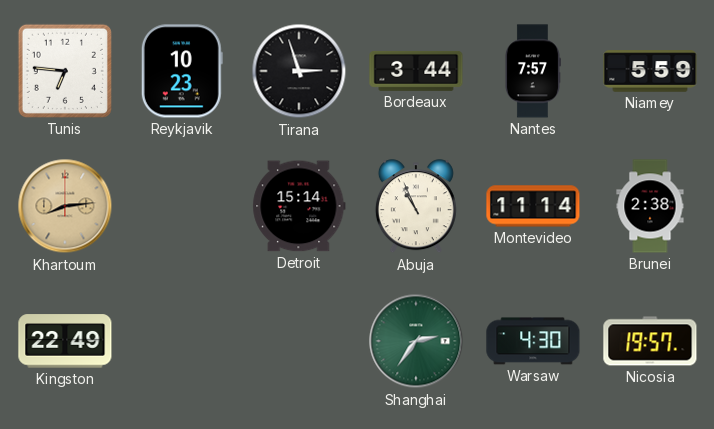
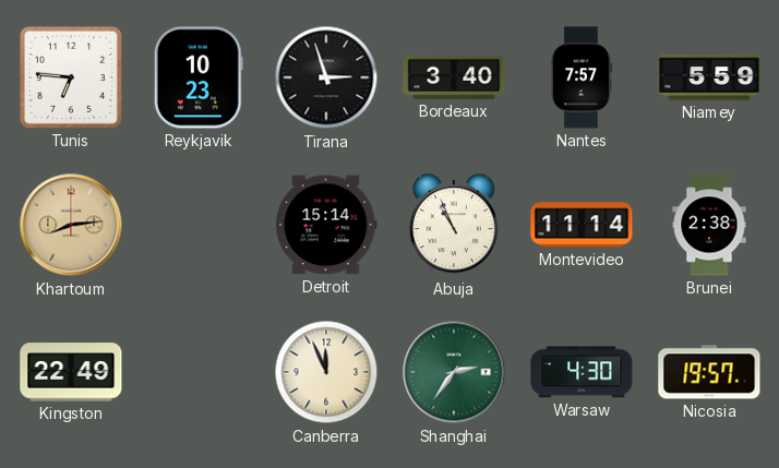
Bordeaux: 3:44 -> 3:40
Canberra: none -> 11:56
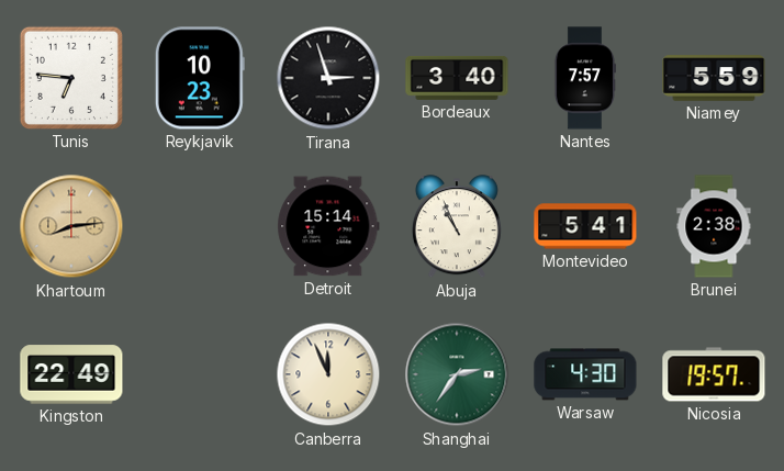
Montevideo: 11:14 -> 5:41
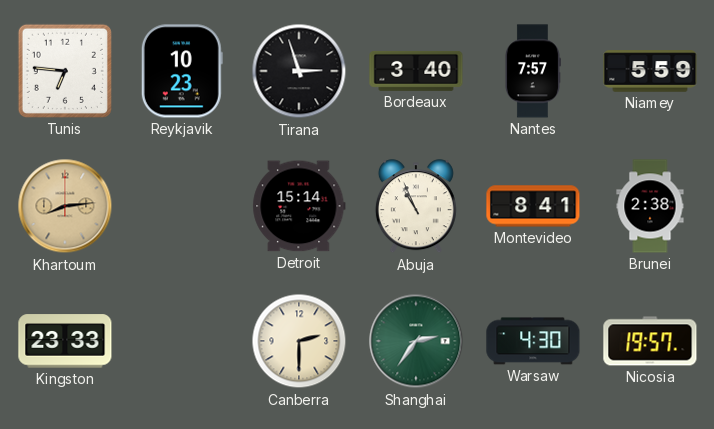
Montevideo: 5:41 -> 8:41
Kingston: 22:49 -> 23:33
Canberra: 11:56 -> 2:30
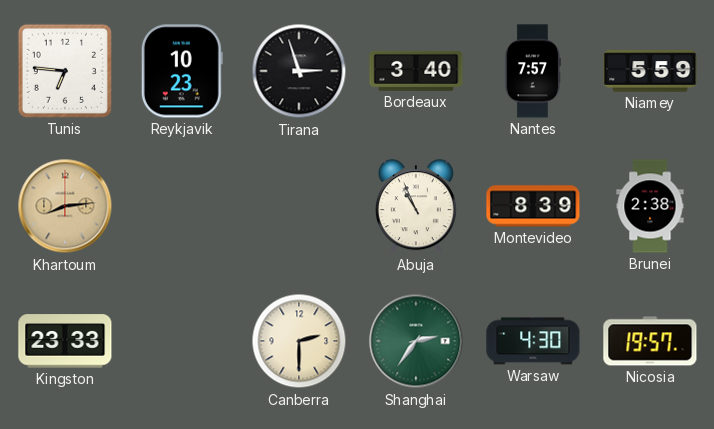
Detroit: 15:14 -> none
Montevideo: 8:41 -> 8:39
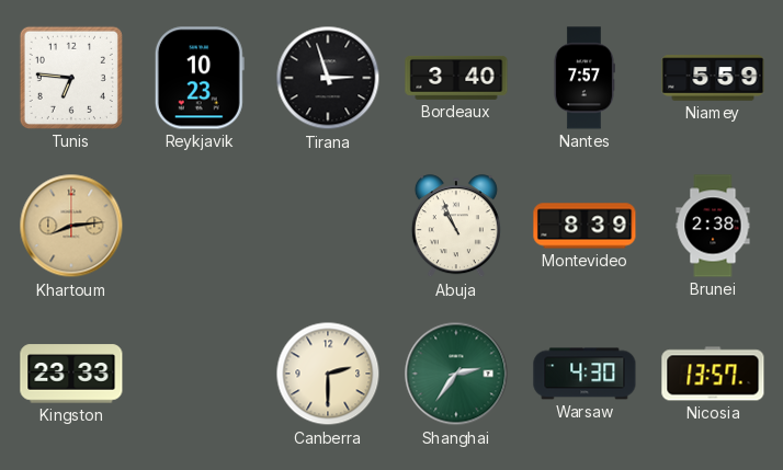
Nicosia: 19:57 -> 13:57
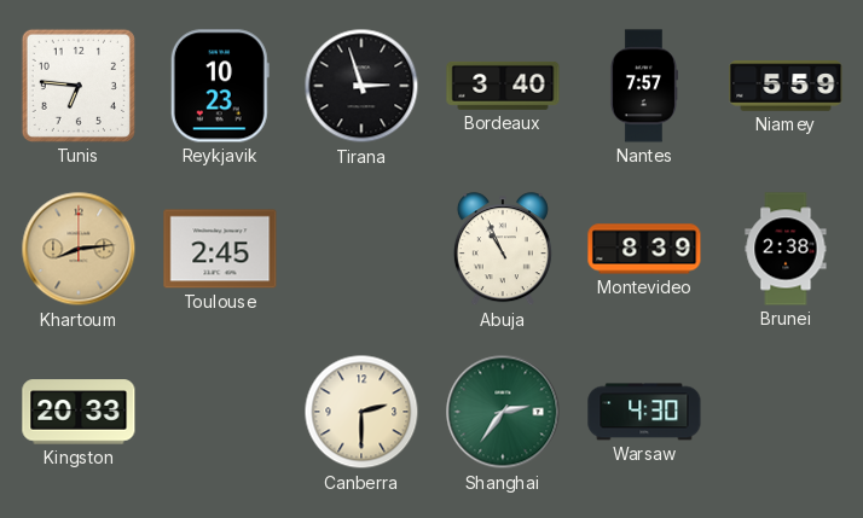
Toulouse: none -> 2:45
Kingston: 23:33 -> 20:33
Nicosia: 13:57 -> none
